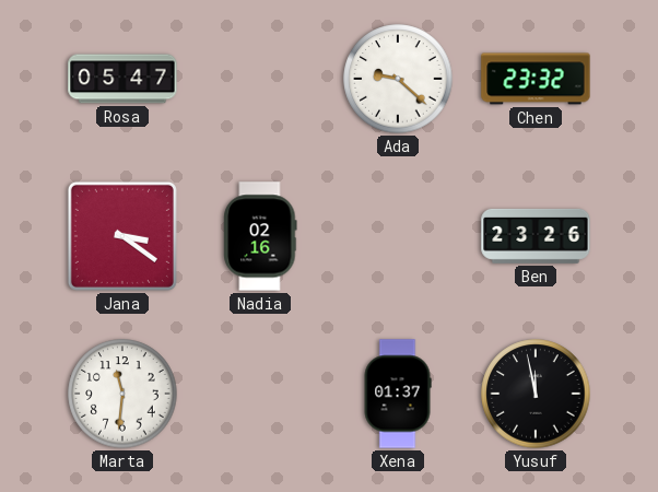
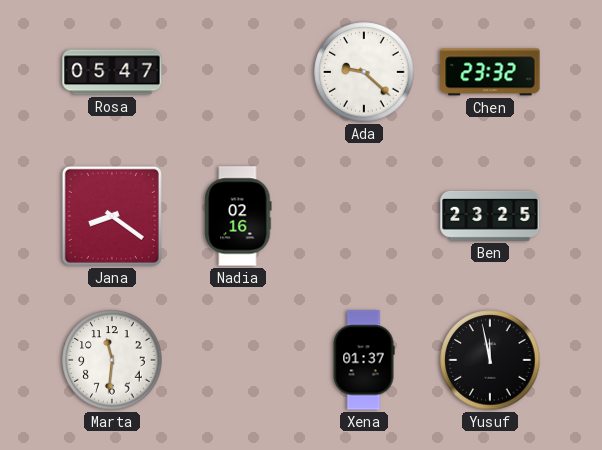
Jana: 3:21 -> 8:21
Ben: 23:26 -> 23:25
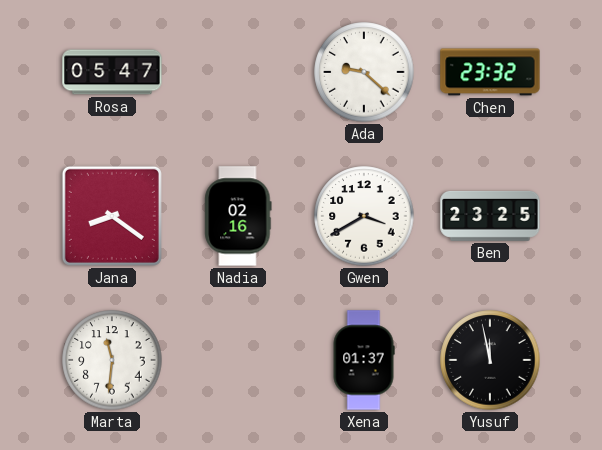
Gwen: none -> 3:40
